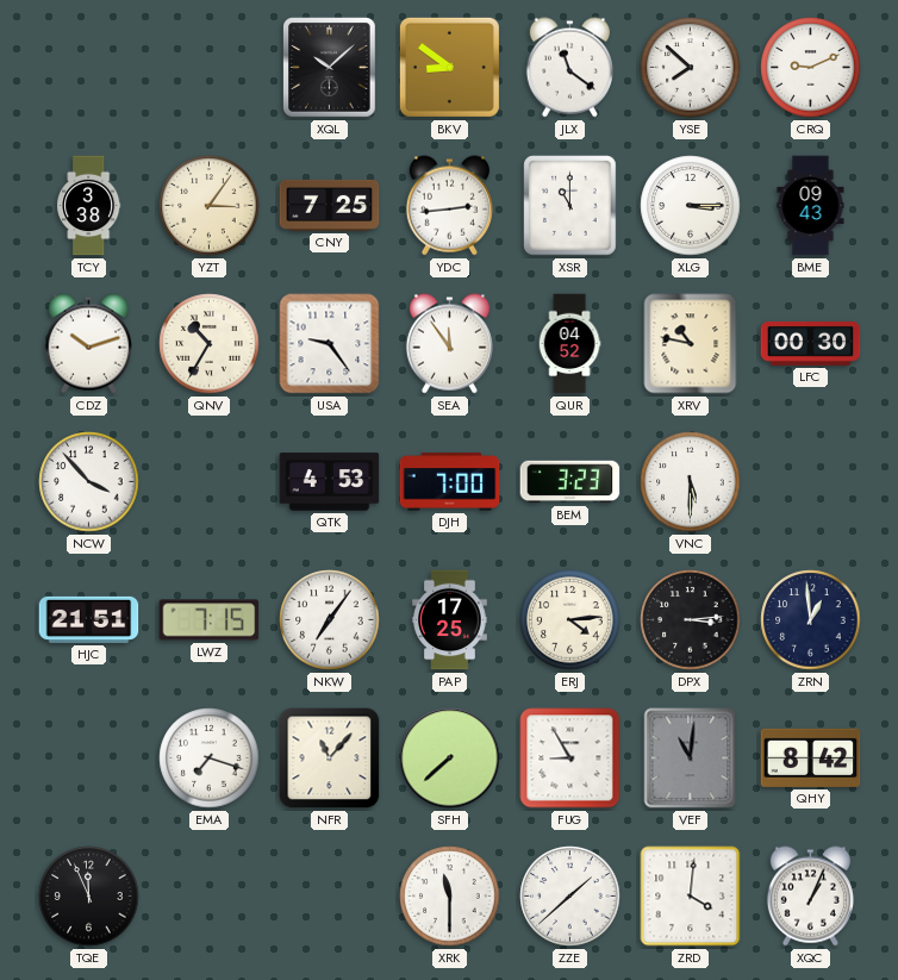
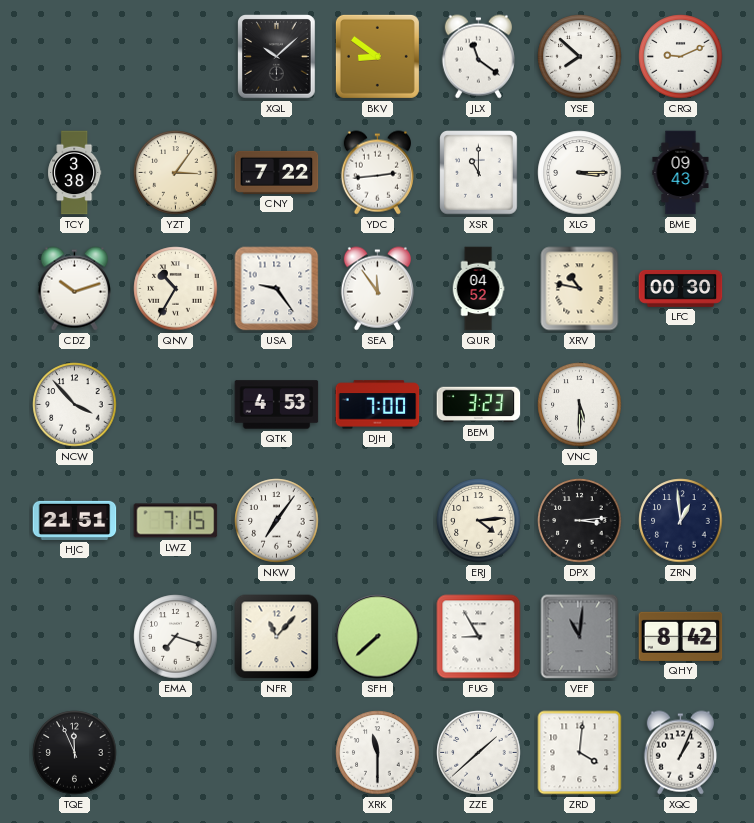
CNY: 7:25 -> 7:22
PAP: 17:25 -> none
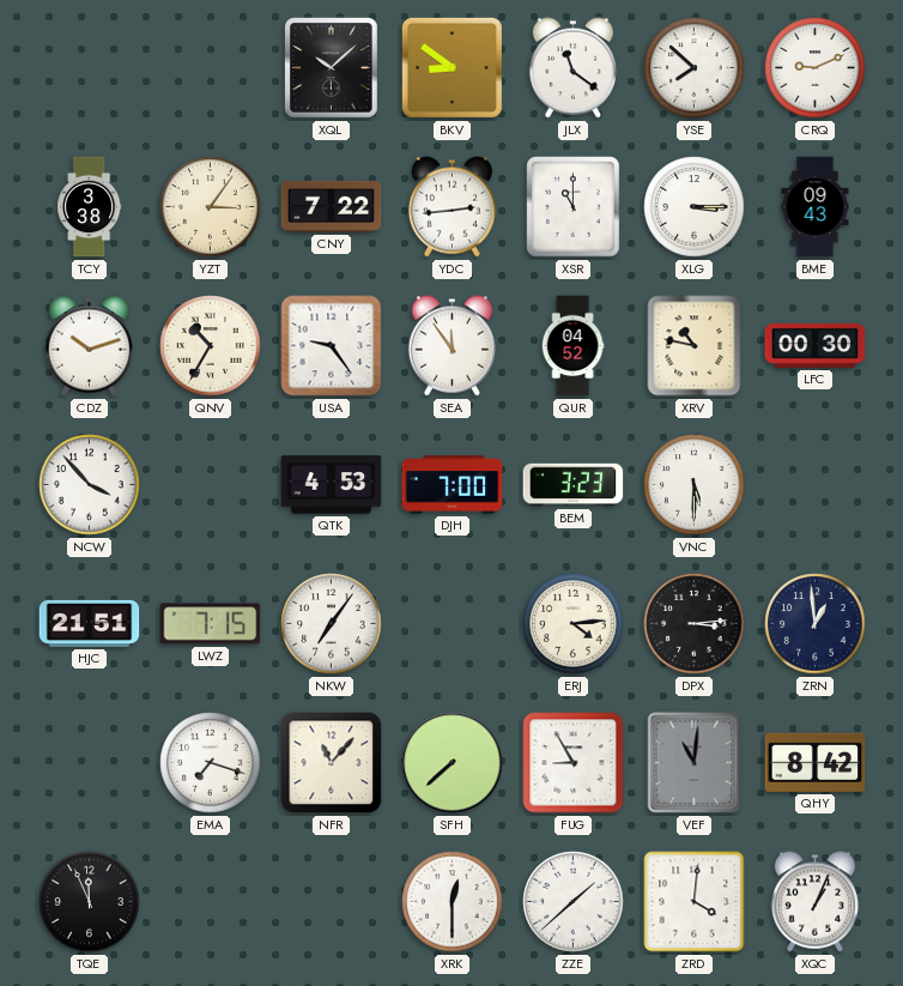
XRK: 11:30 -> 12:30
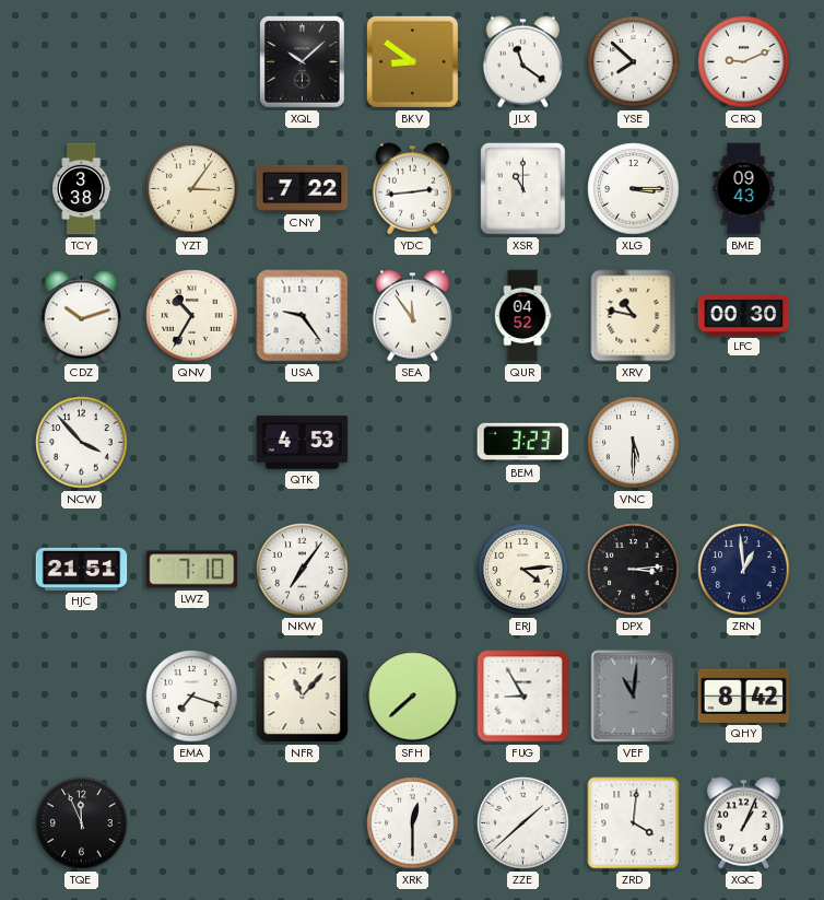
DJH: 7:00 -> none
LWZ: 7:15 -> 7:10
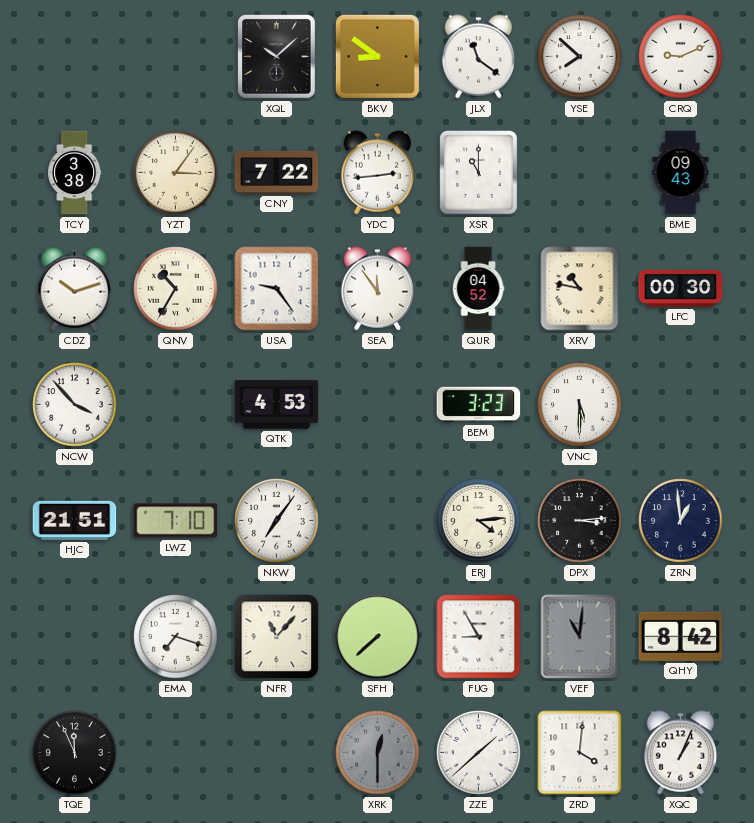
XLG: 3:15 -> none
XRK dial: white -> grey
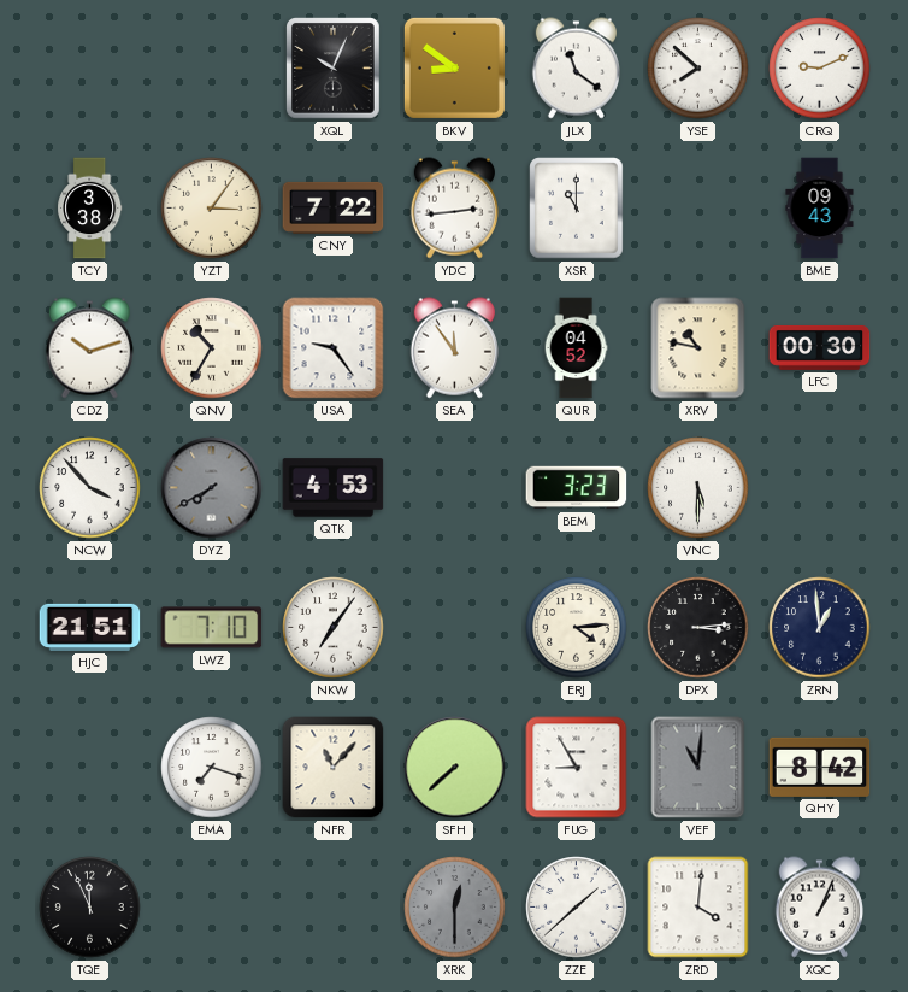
XQL: 10:08 -> 10:04
DYZ: none -> 7:40
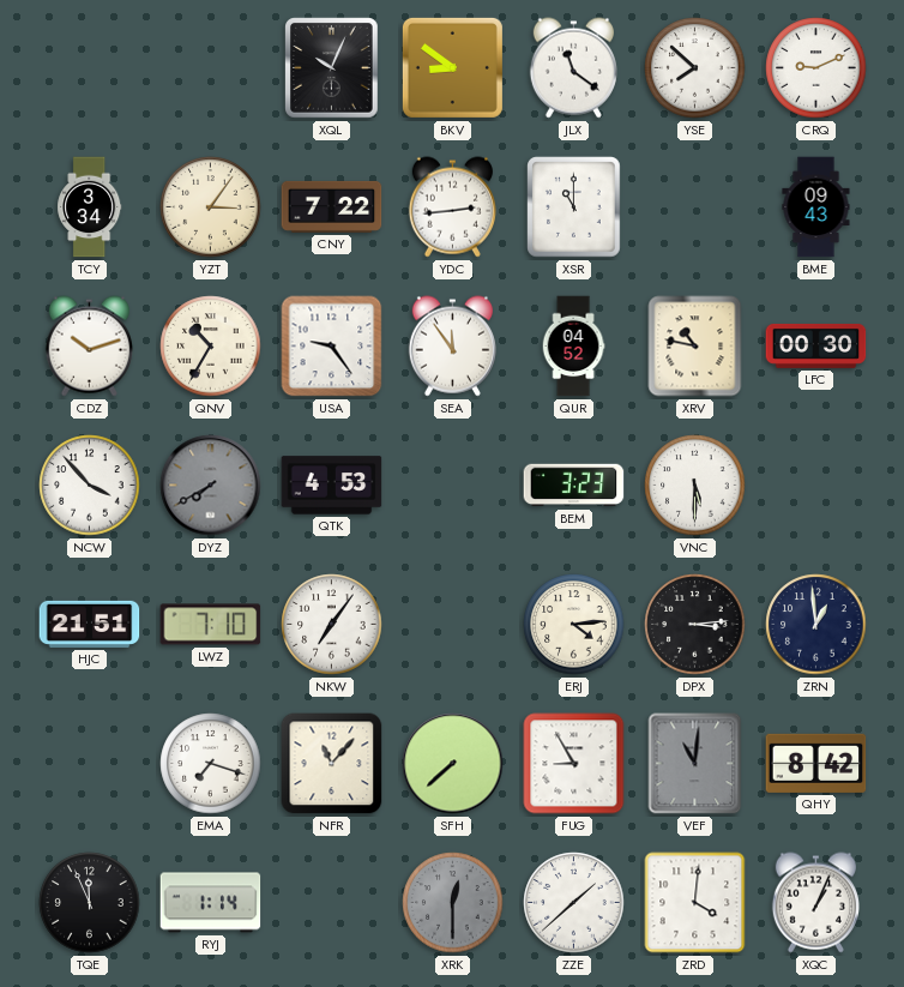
TCY: 3:38 -> 3:34
RYJ: none -> 1:14
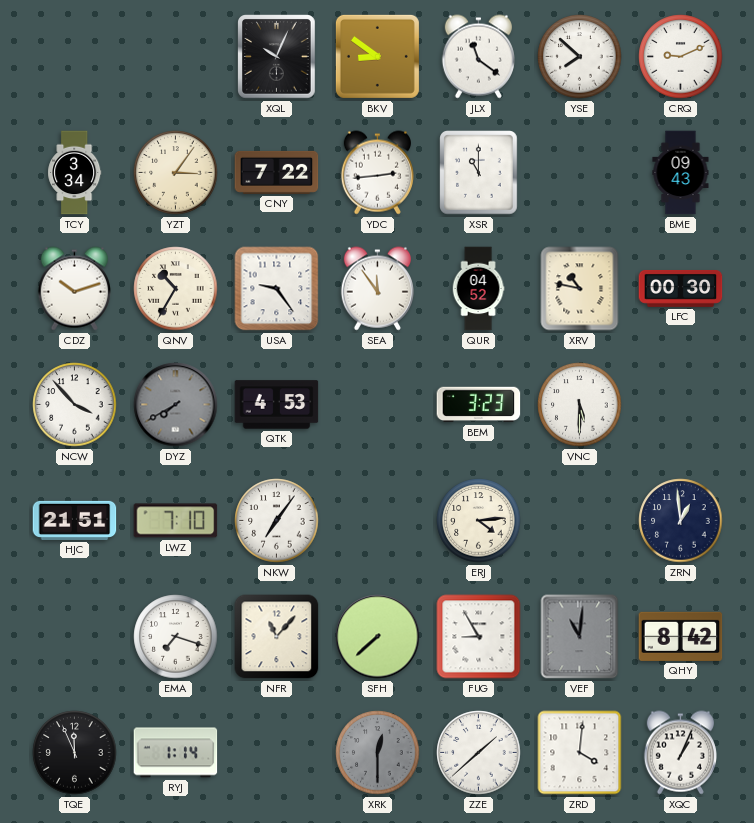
DPX: 3:14 -> none
